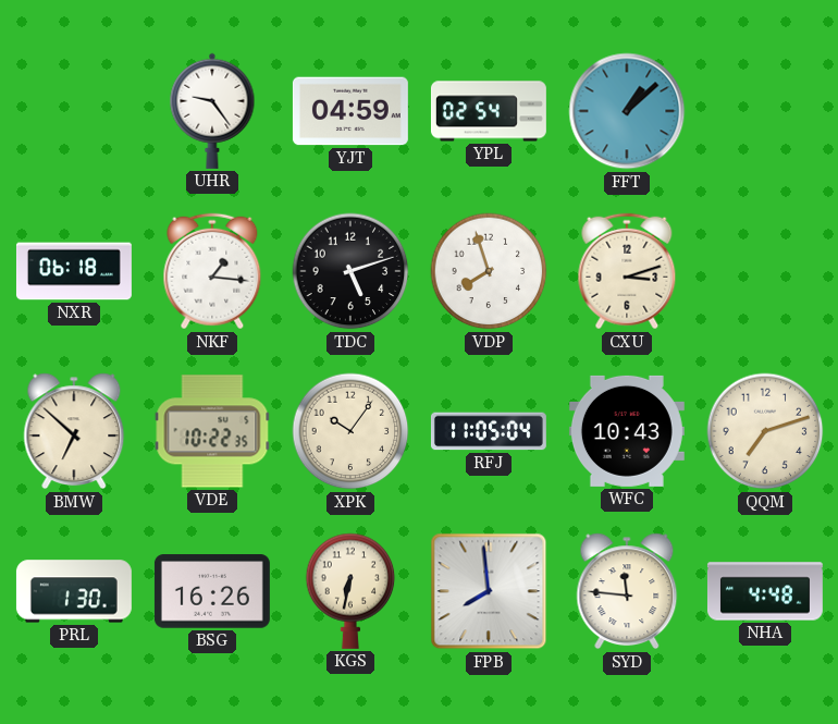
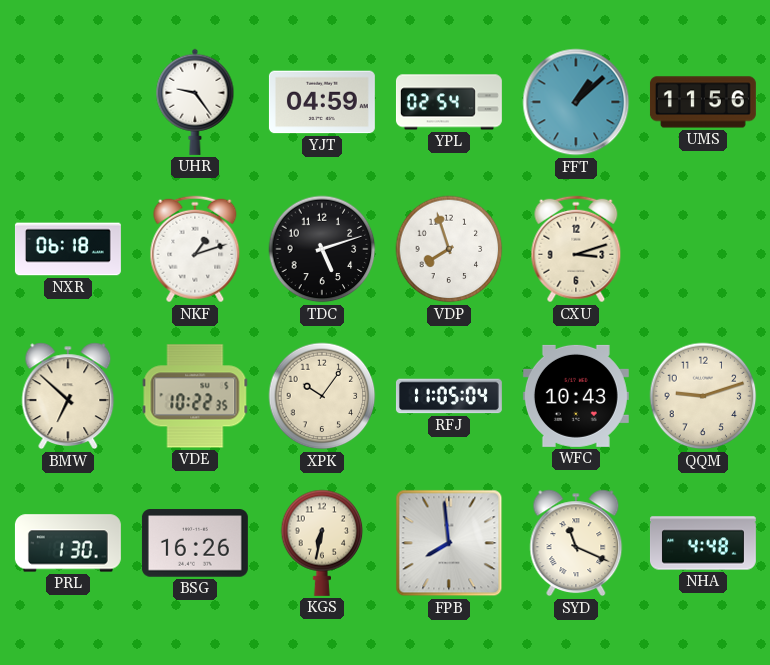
UMS: none -> 11:56
NKF: 1:16 -> 1:12
QQM: 7:12 -> 9:12
SYD: 11:46 -> 11:19
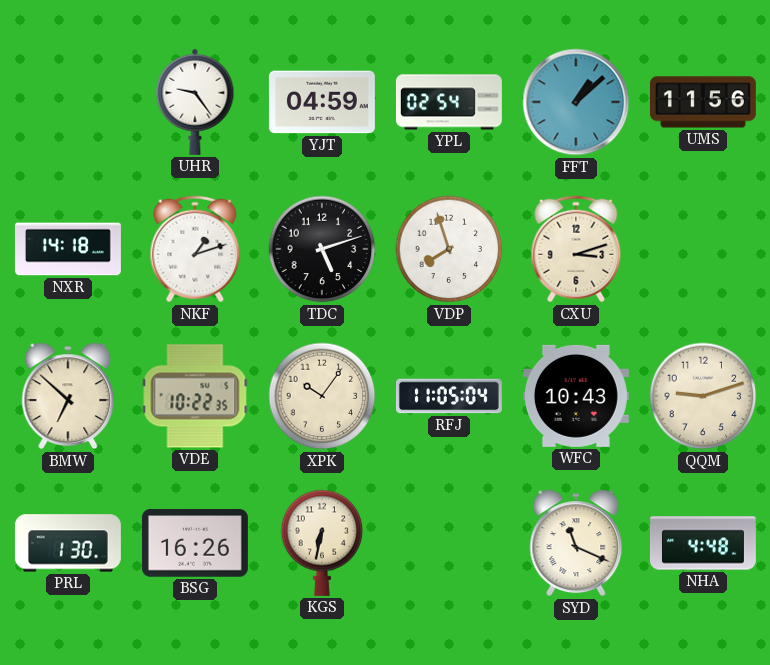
NXR: 06:18 -> 14:18
FPB: 7:59 -> none
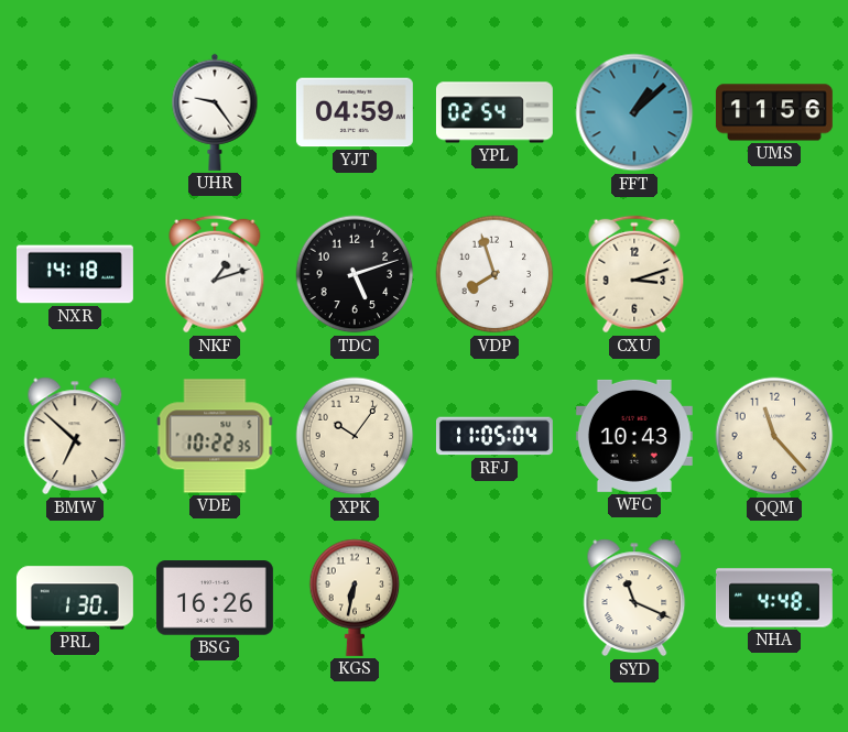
QQM: 9:12 -> 11:23
